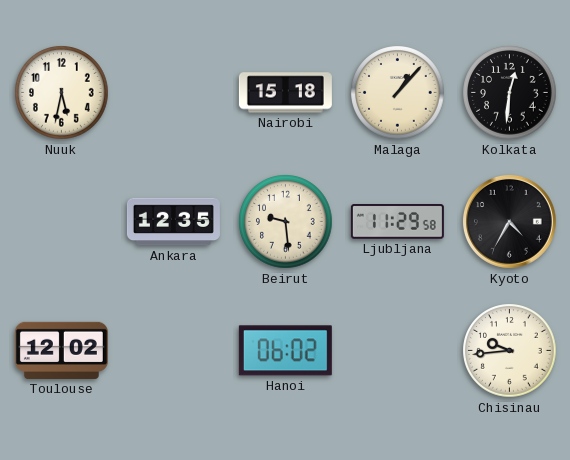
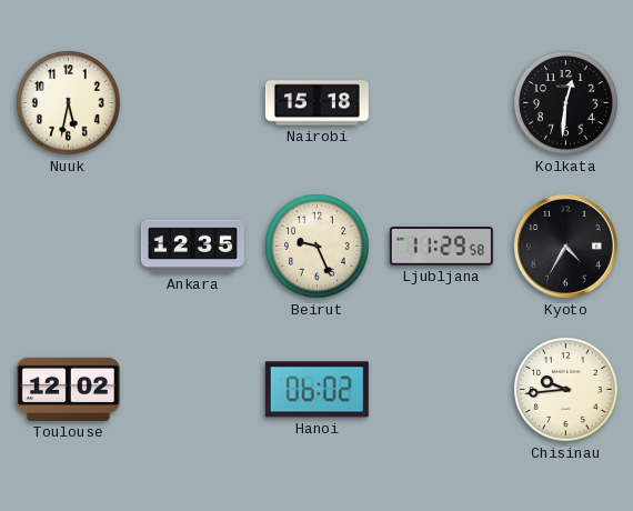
Malaga: 1:07 -> none
Beirut: 9:29 -> 9:26
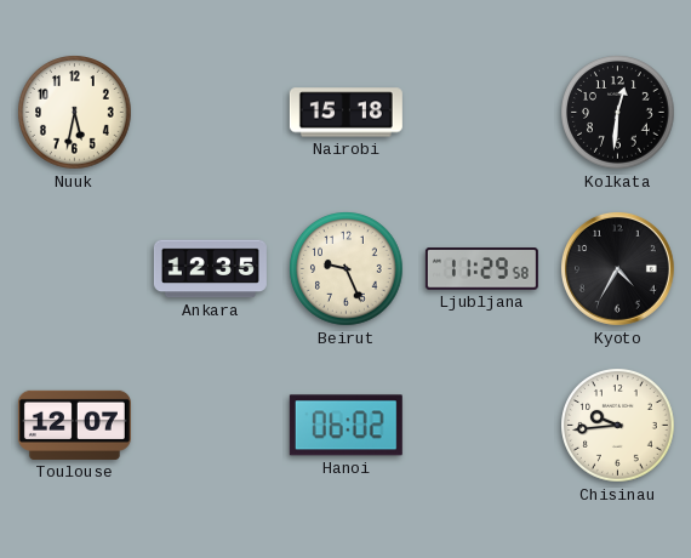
Toulouse: 12:02 -> 12:07
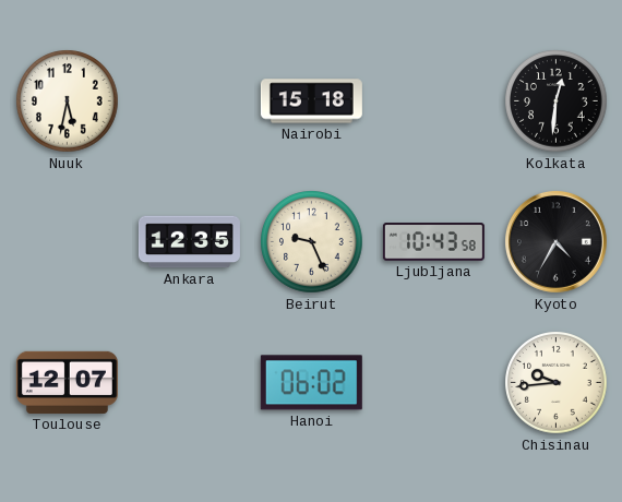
Ljubljana: 11:29 -> 10:43
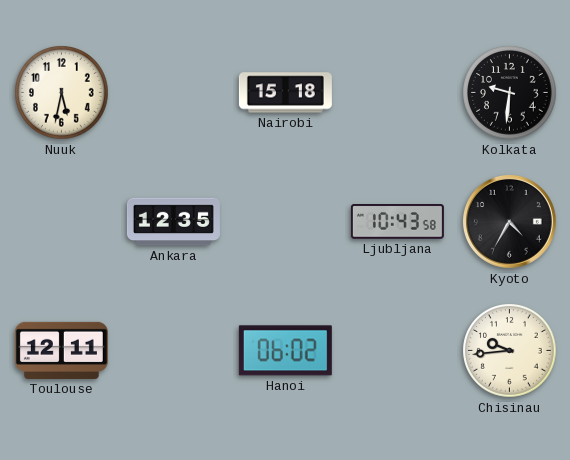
Kolkata: 12:31 -> 9:31
Beirut: 9:26 -> none
Toulouse: 12:07 -> 12:11
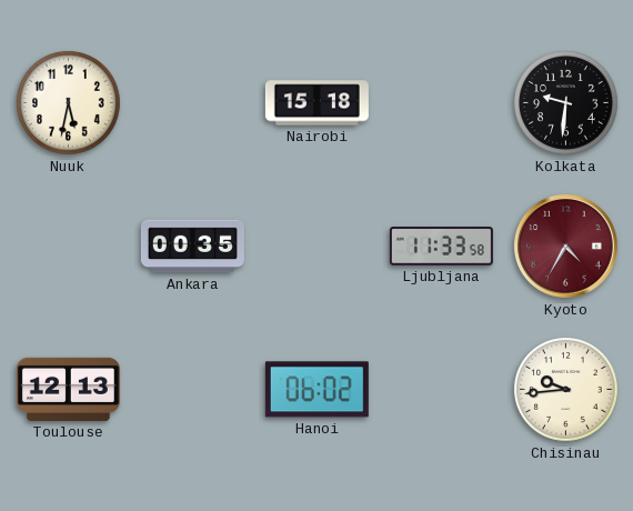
Ankara: 12:35 -> 00:35
Ljubljana: 10:43 -> 11:33
Kyoto dial: black -> burgundy
Toulouse: 12:11 -> 12:13
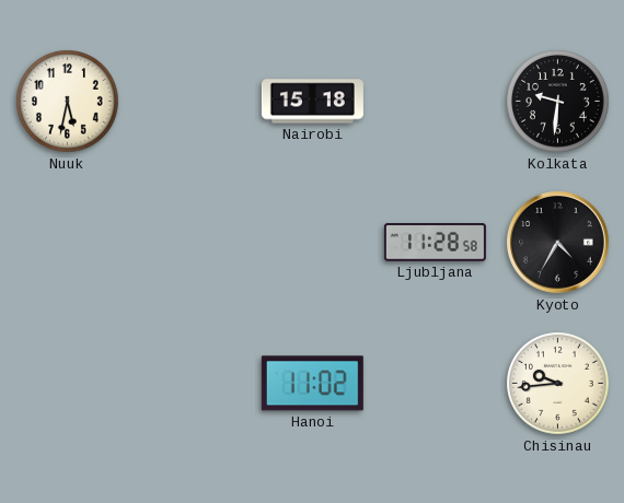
Ankara: 00:35 -> none
Ljubljana: 11:33 -> 11:28
Kyoto dial: burgundy -> black
Toulouse: 12:13 -> none
Hanoi: 06:02 -> 11:02
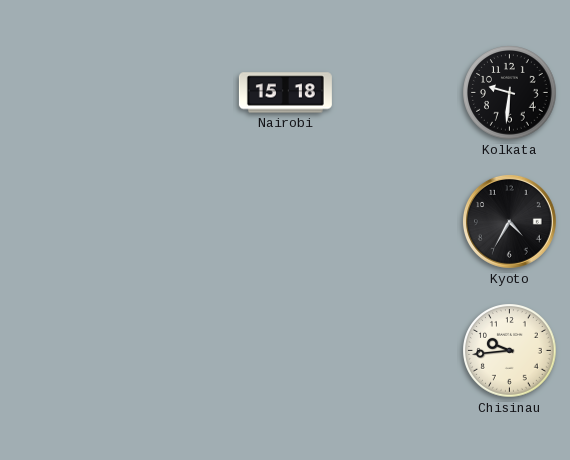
Nuuk: 5:32 -> none
Ljubljana: 11:28 -> none
Hanoi: 11:02 -> none
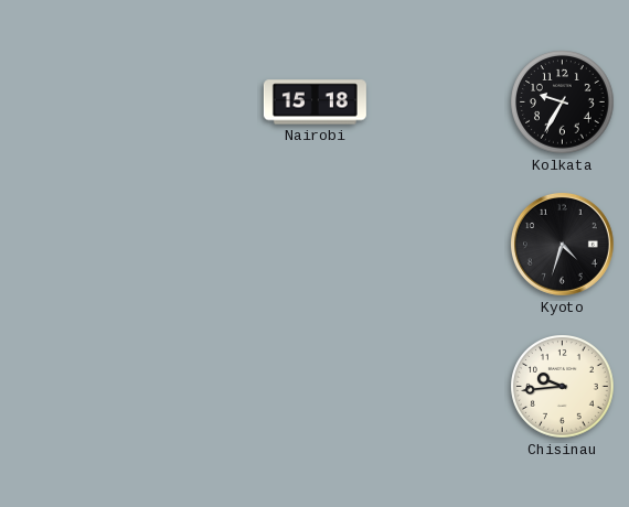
Kolkata: 9:31 -> 9:35
Kyoto: 4:35 -> 4:33
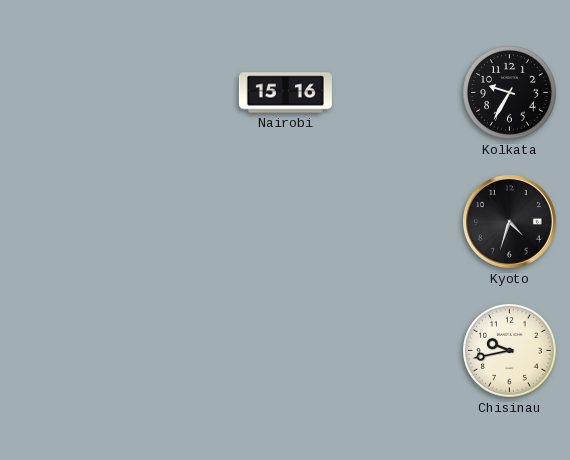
Nairobi: 15:18 -> 15:16
Chisinau: 9:44 -> 9:43
